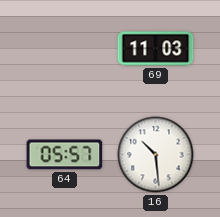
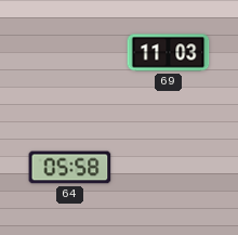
64: 05:57 -> 05:58
16: 10:29 -> none
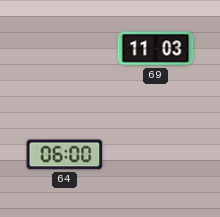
64: 05:58 -> 06:00
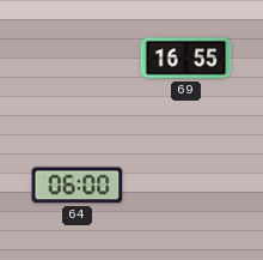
69: 11:03 -> 16:55
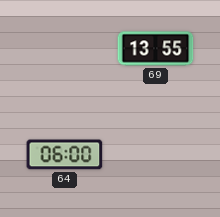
69: 16:55 -> 13:55
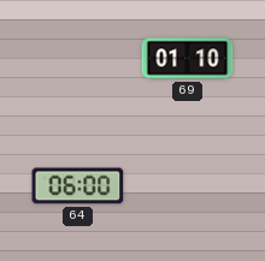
69: 13:55 -> 01:10
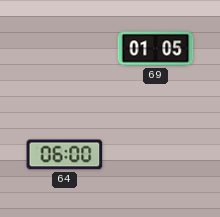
69: 01:10 -> 01:05
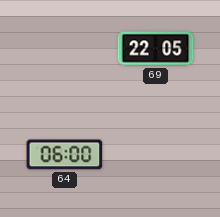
69: 01:05 -> 22:05
